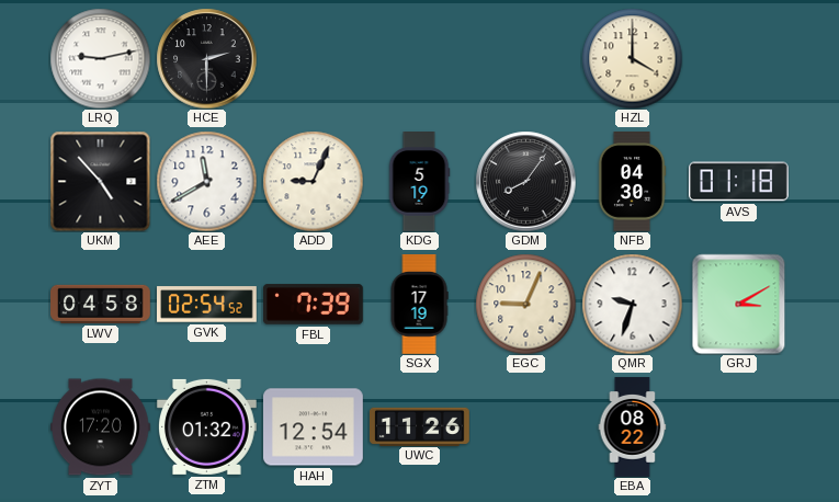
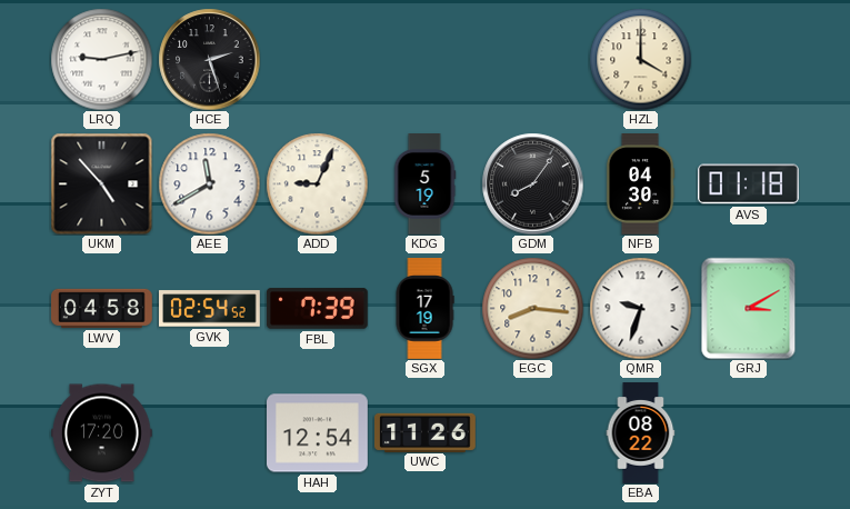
HCE: 2:30 -> 2:27
EGC: 9:04 -> 8:16
ZTM: 01:32 -> none
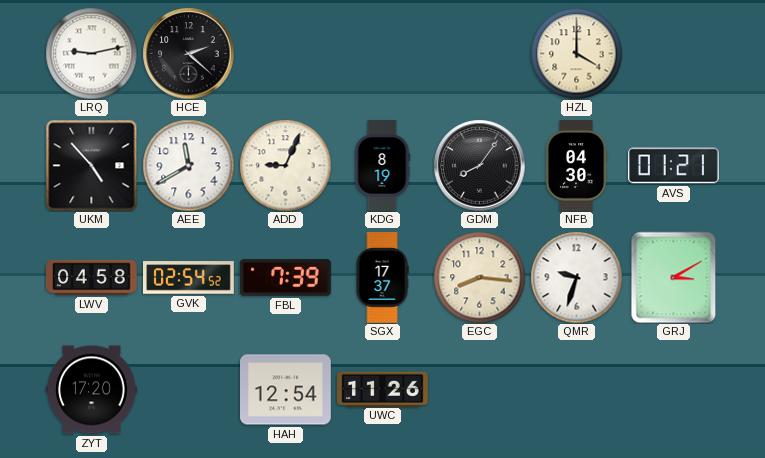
HCE: 2:27 -> 2:22
KDG: 5:19 -> 8:19
AVS: 01:18 -> 01:21
SGX: 17:19 -> 17:37
EBA: 08:22 -> none
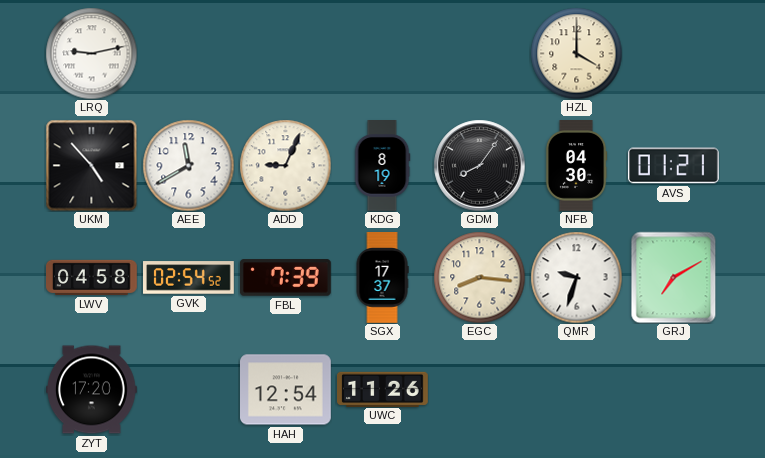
HCE: 2:22 -> none
GRJ: 3:10 -> 7:10
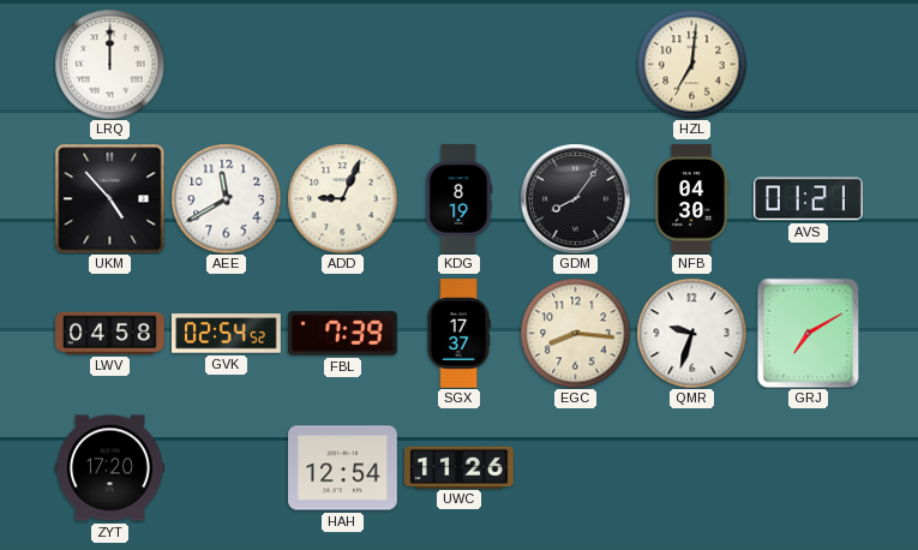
LRQ: 9:13 -> 12:00
HZL: 4:00 -> 7:01
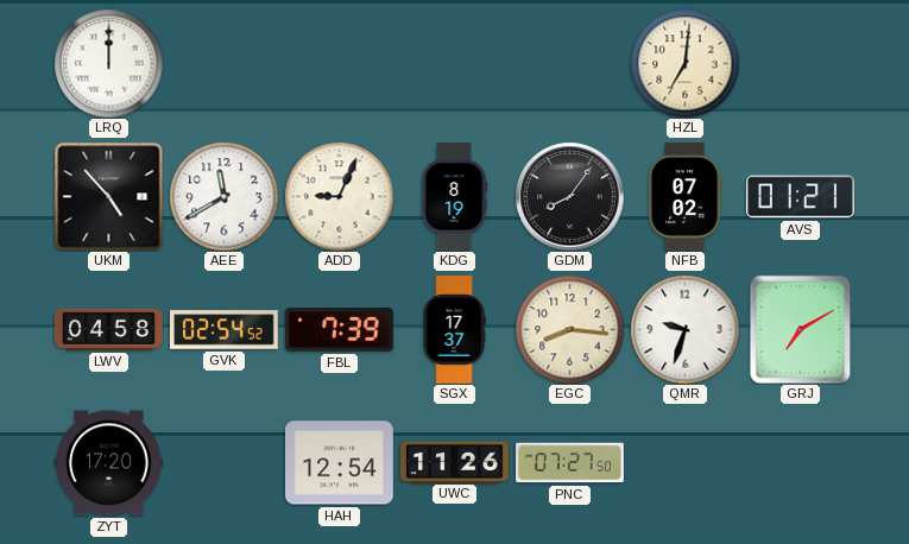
NFB: 04:30 -> 07:02
PNC: none -> 07:27
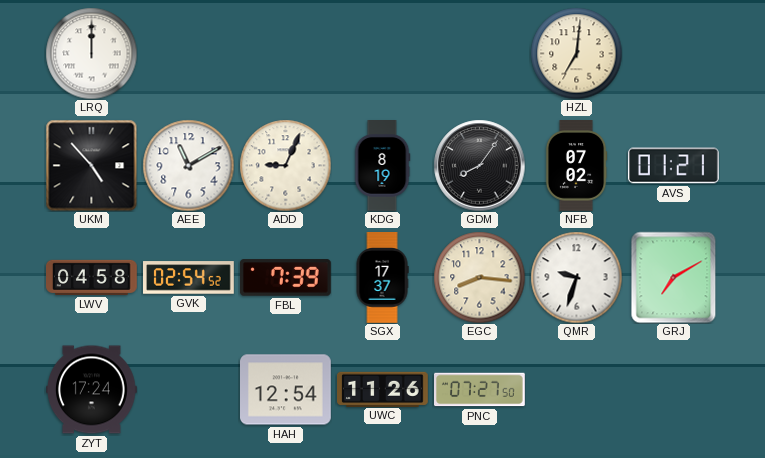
AEE: 11:40 -> 11:10
ZYT: 17:20 -> 17:24
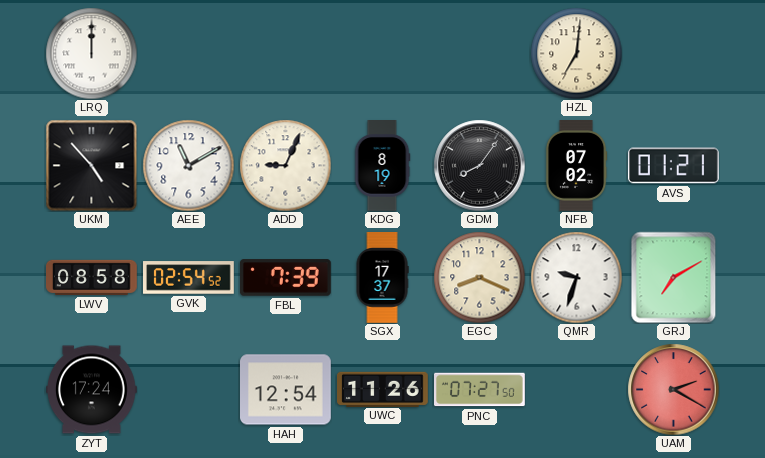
LWV: 04:58 -> 08:58
EGC: 8:16 -> 8:19
UAM: none -> 2:20
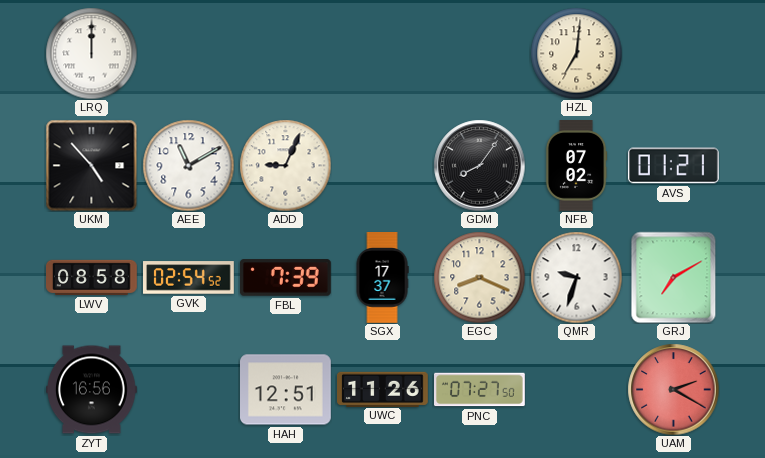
KDG: 8:19 -> none
ZYT: 17:24 -> 16:56
HAH: 12:54 -> 12:51
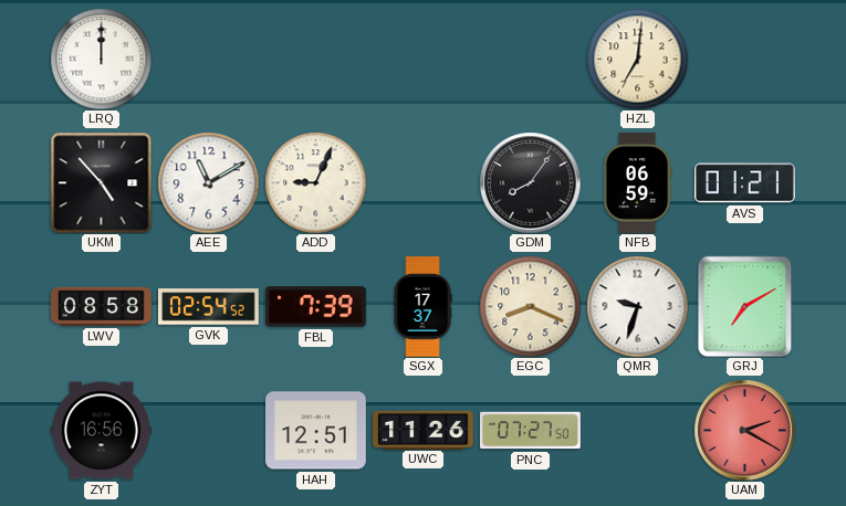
NFB: 07:02 -> 06:59
